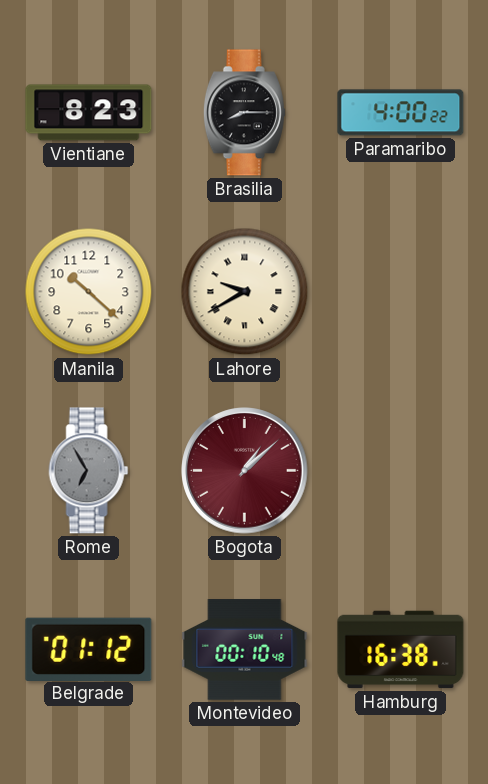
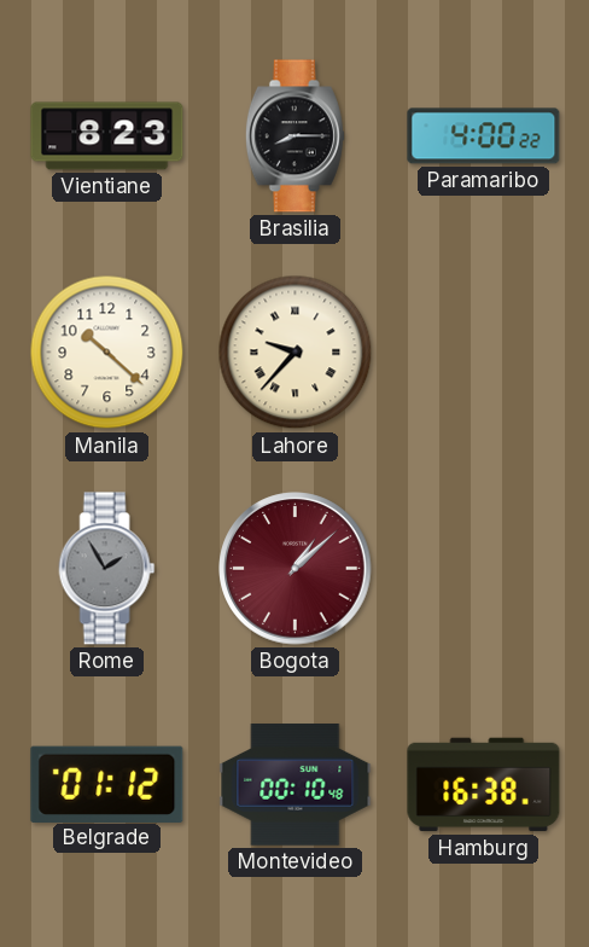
Lahore: 9:40 -> 9:37
Rome: 6:55 -> 1:55
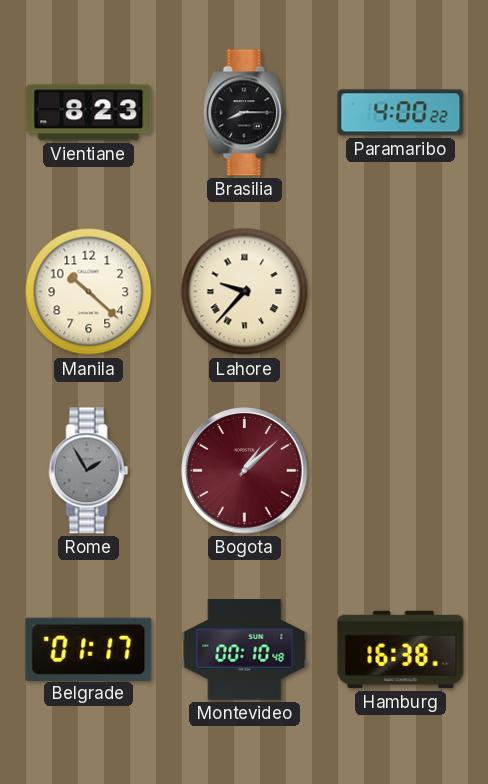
Belgrade: 01:12 -> 01:17
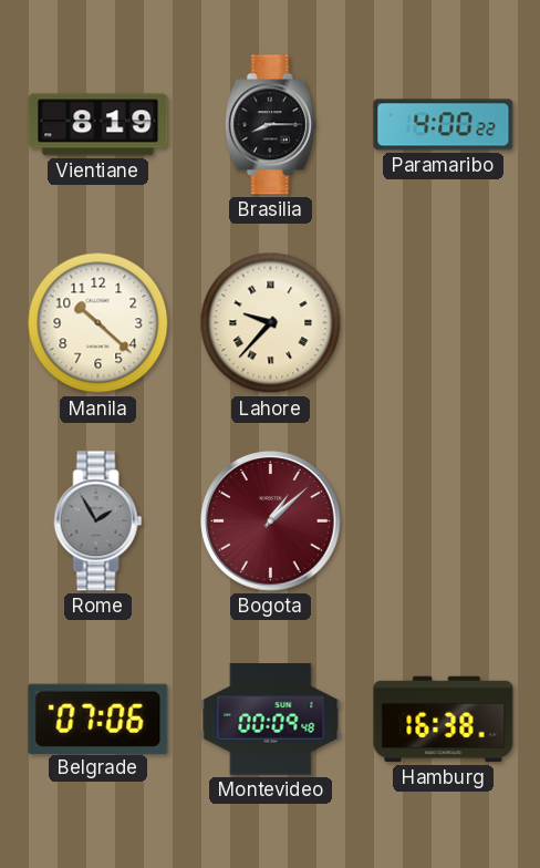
Vientiane: 8:23 -> 8:19
Belgrade: 01:17 -> 07:06
Montevideo: 00:10 -> 00:09
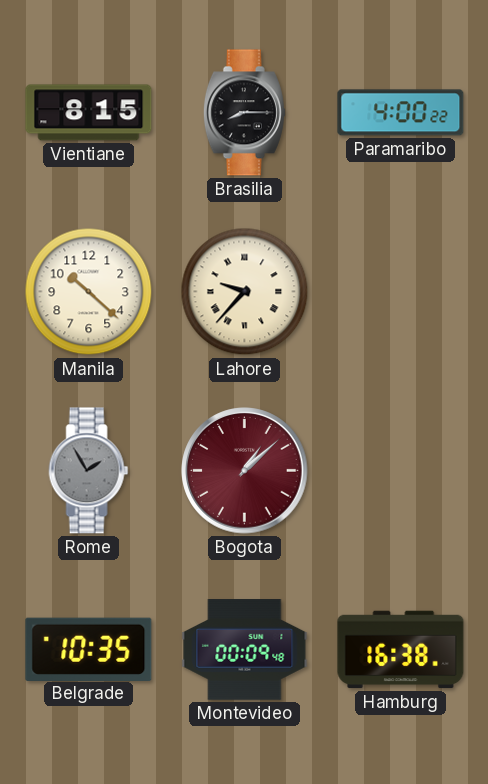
Vientiane: 8:19 -> 8:15
Belgrade: 07:06 -> 10:35
